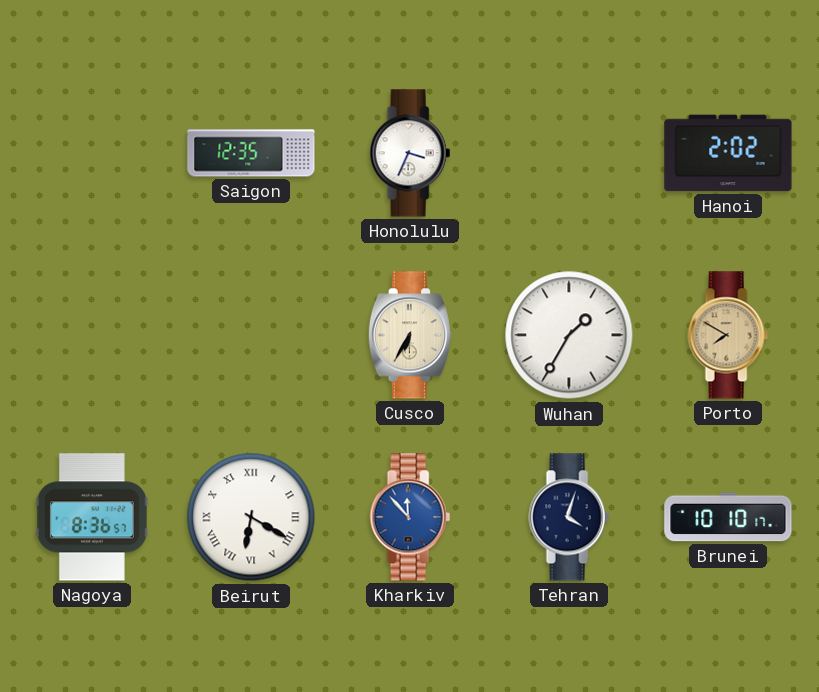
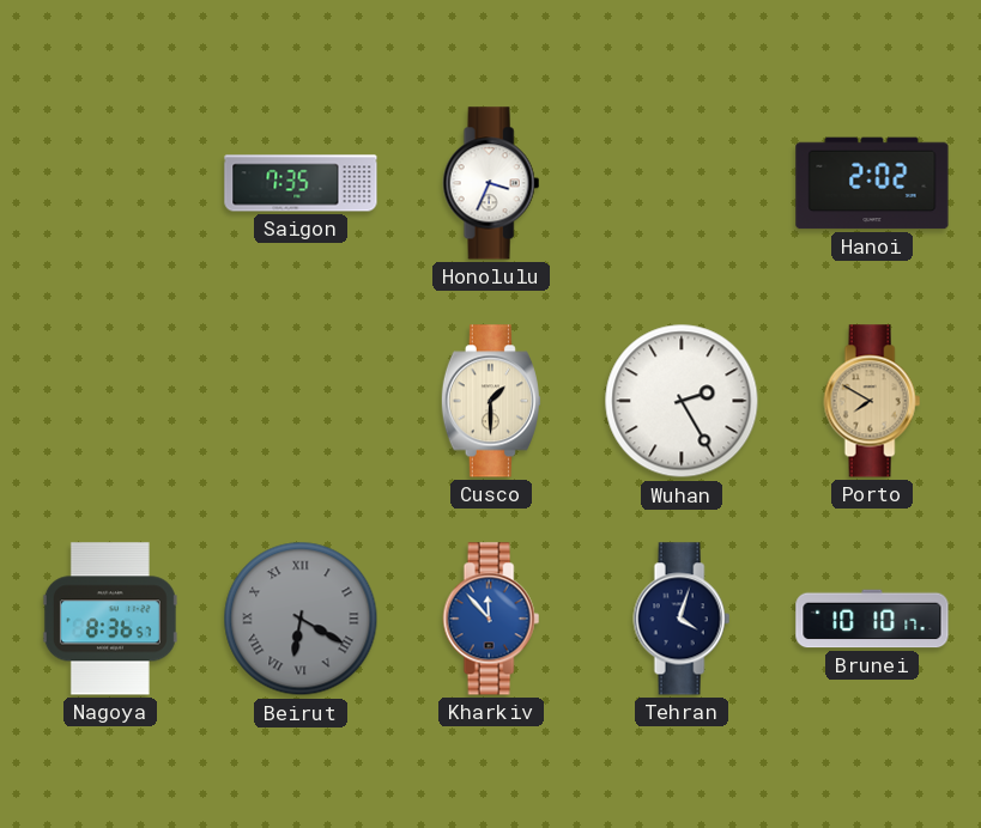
Saigon: 12:35 -> 7:35
Cusco: 6:35 -> 1:30
Wuhan: 1:35 -> 2:25
Beirut dial: white -> grey
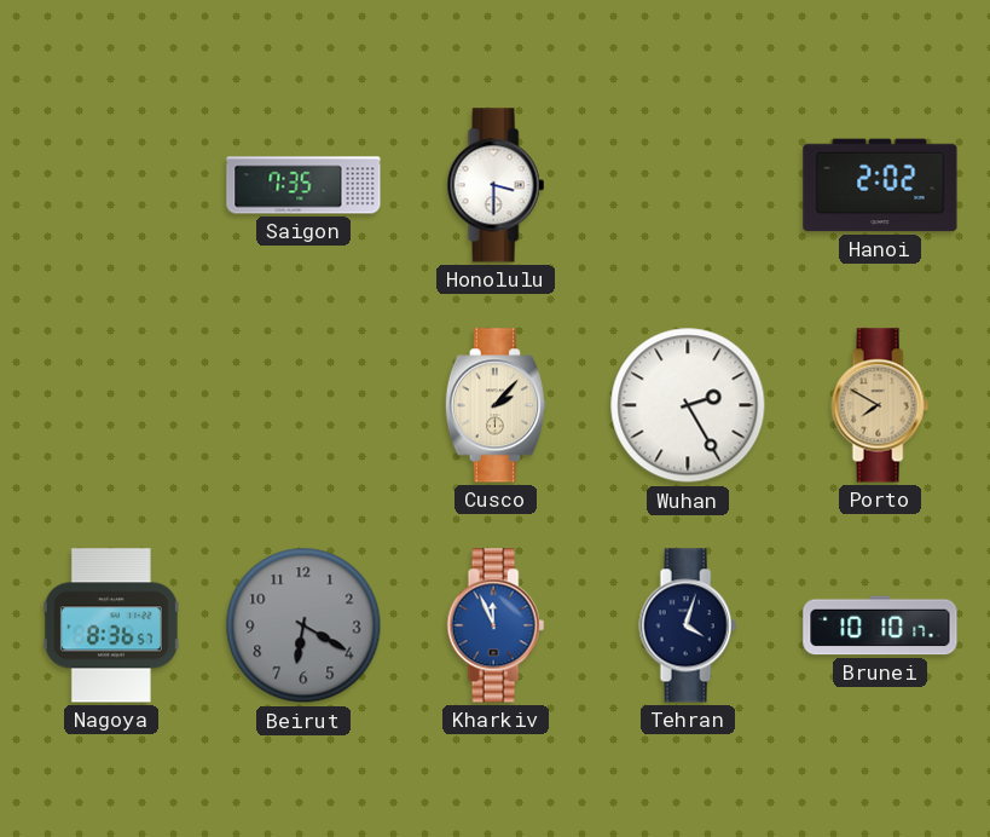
Honolulu: 3:34 -> 3:30
Cusco: 1:30 -> 2:07
Beirut numerals: Roman -> Arabic
Kharkiv: 11:53 -> 11:56
